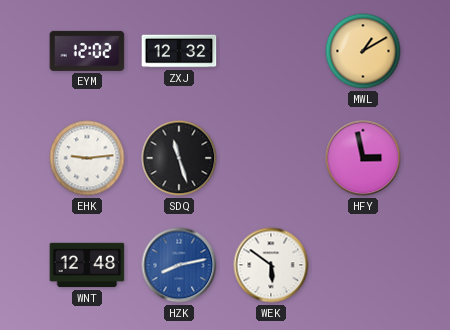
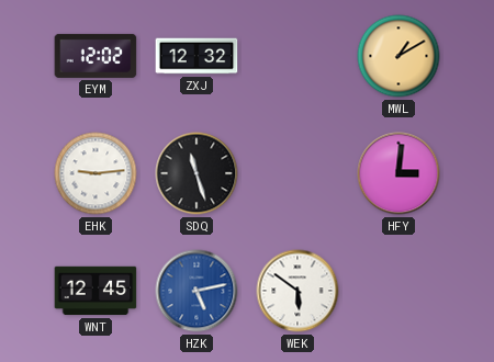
HFY: 2:58 -> 3:01
WNT: 12:48 -> 12:45
HZK: 8:13 -> 5:13
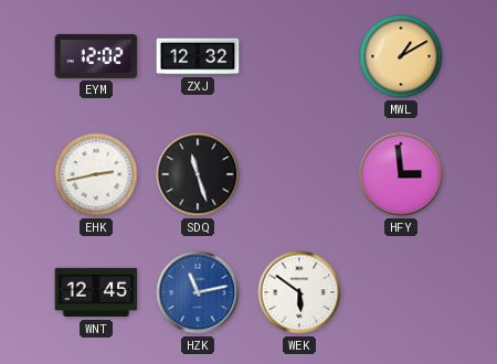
EHK: 9:14 -> 2:43
HFY: 3:01 -> 2:59
HZK: 5:13 -> 11:13
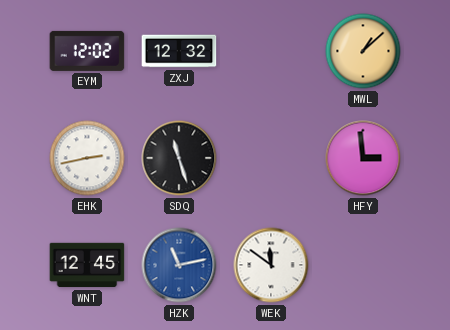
MWL: 1:10 -> 1:08
WEK: 5:51 -> 11:51
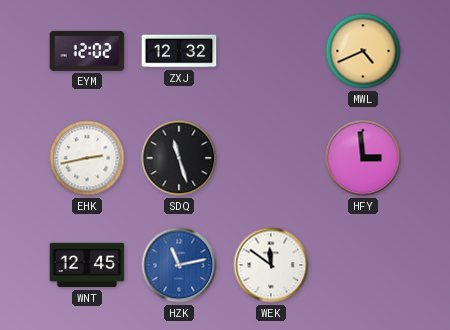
MWL: 1:08 -> 4:41
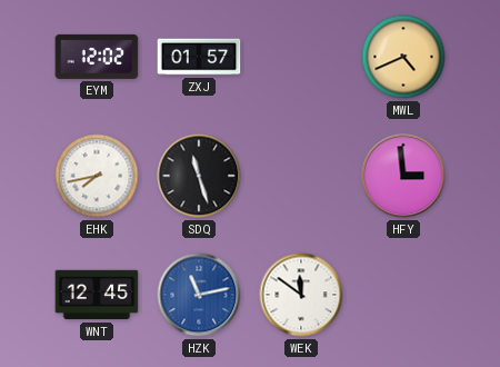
ZXJ: 12:32 -> 01:57
EHK: 2:43 -> 7:43
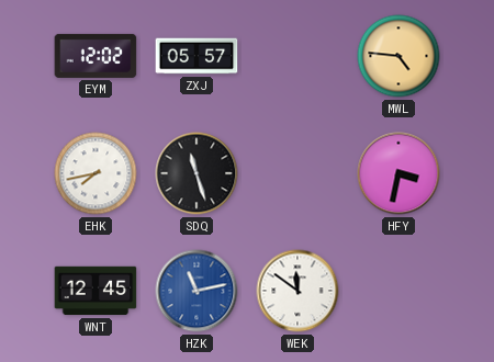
ZXJ: 01:57 -> 05:57
MWL: 4:41 -> 4:46
HFY: 2:59 -> 3:32
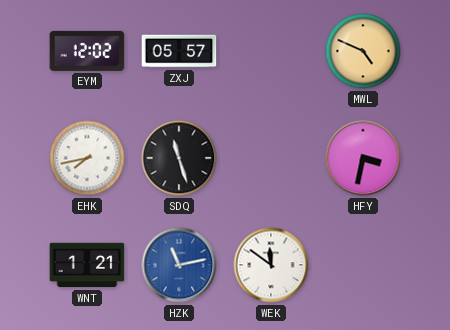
MWL: 4:46 -> 4:49
WNT: 12:45 -> 1:21
